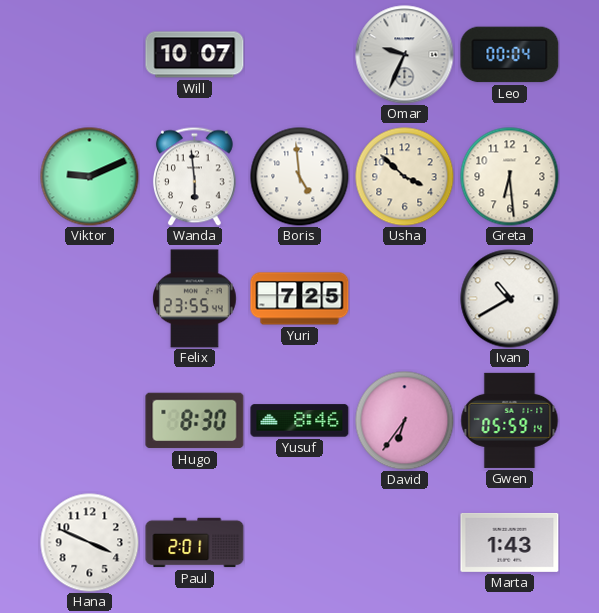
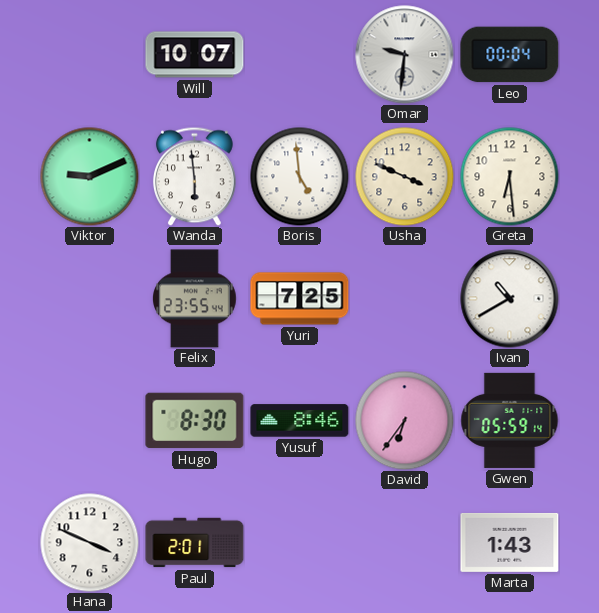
Omar: 9:34 -> 9:31
Usha: 3:52 -> 3:49
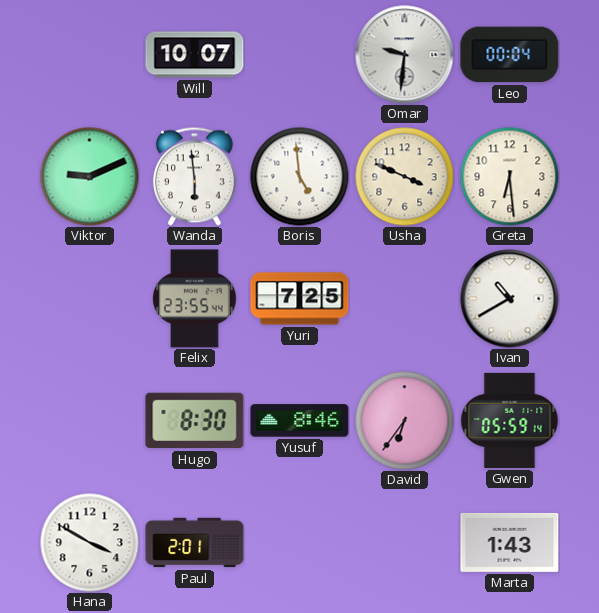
Hana: 3:49 -> 3:50
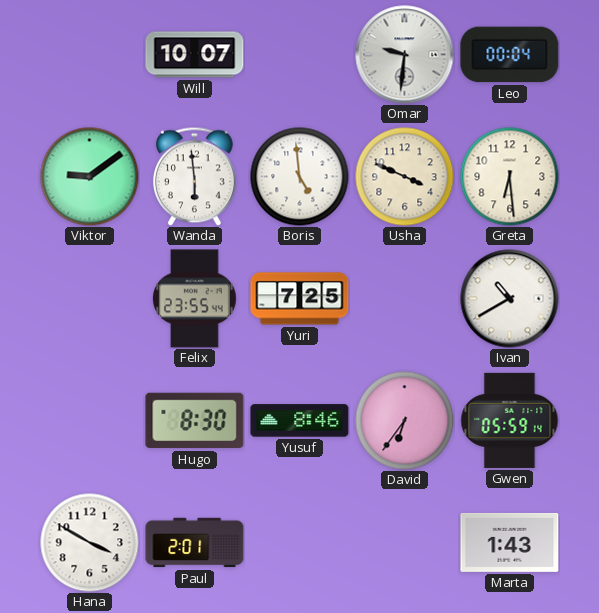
Viktor: 9:11 -> 9:09
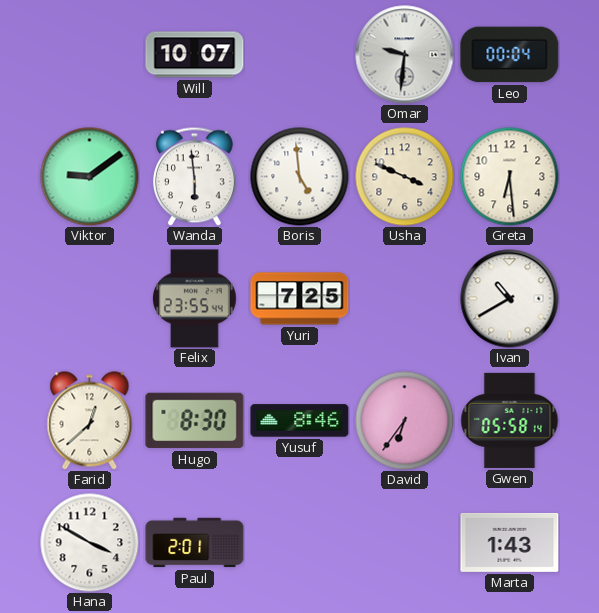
Farid: none -> 12:38
Gwen: 05:59 -> 05:58
